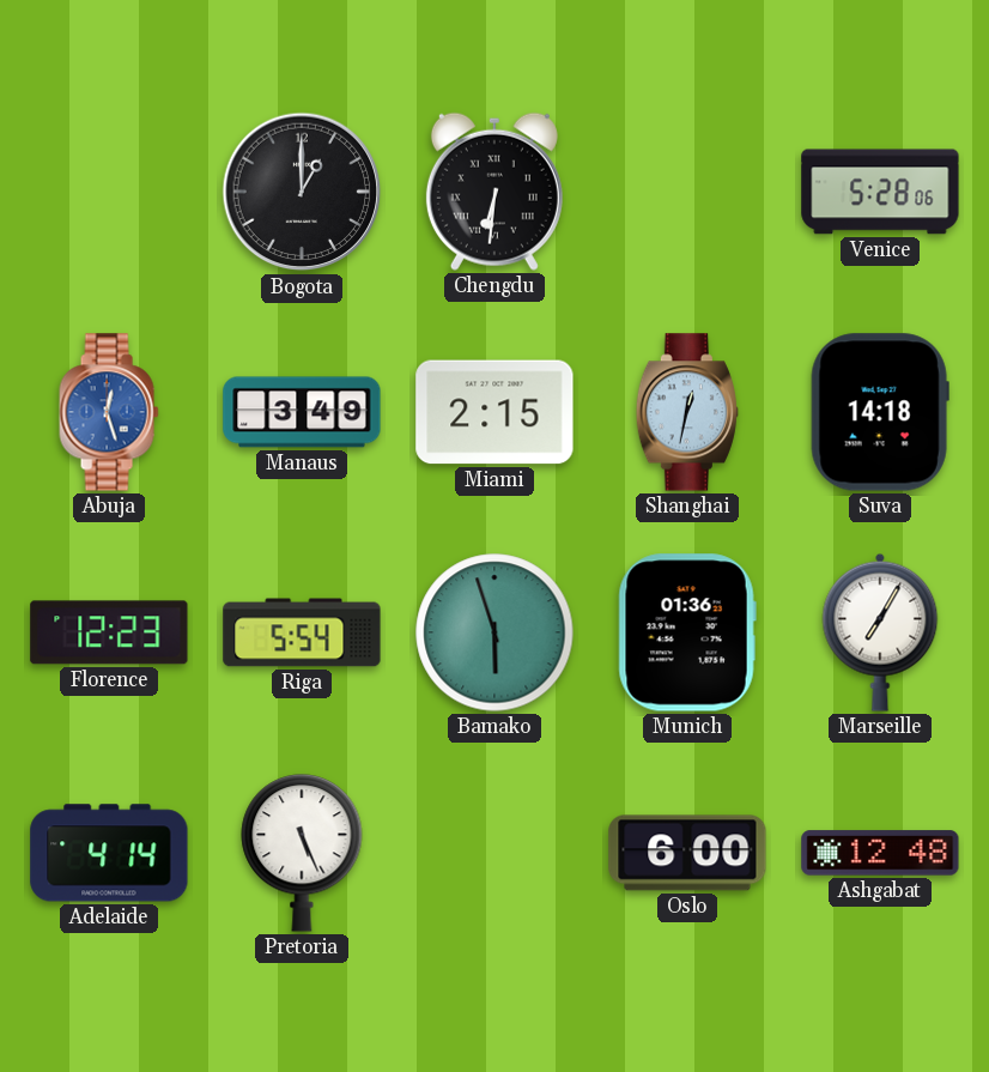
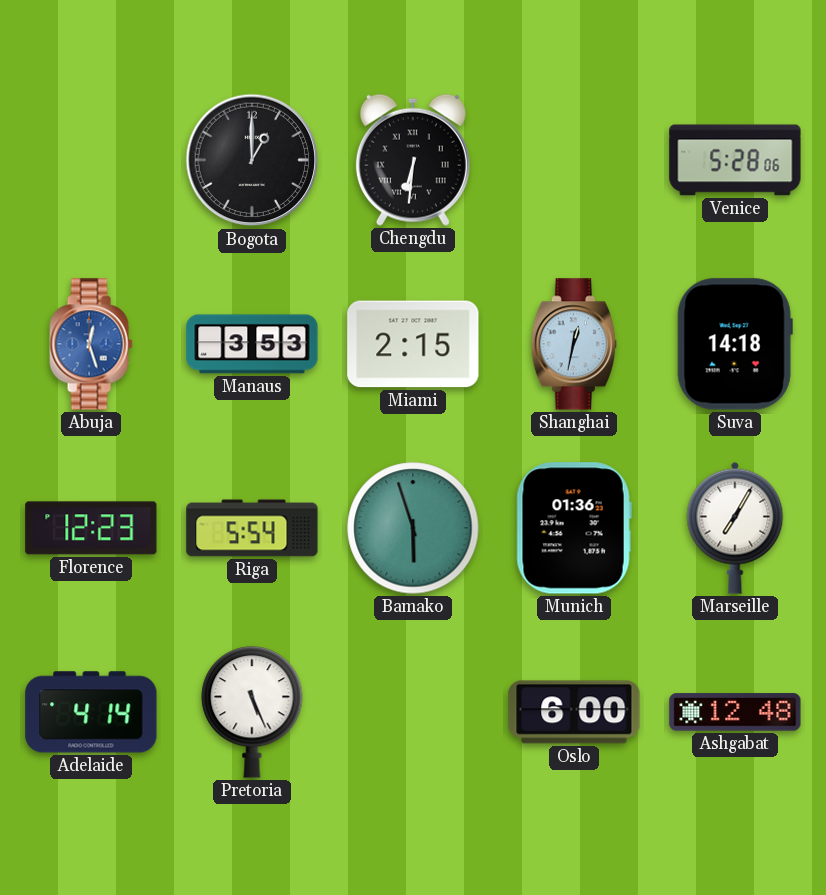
Manaus: 3:49 -> 3:53
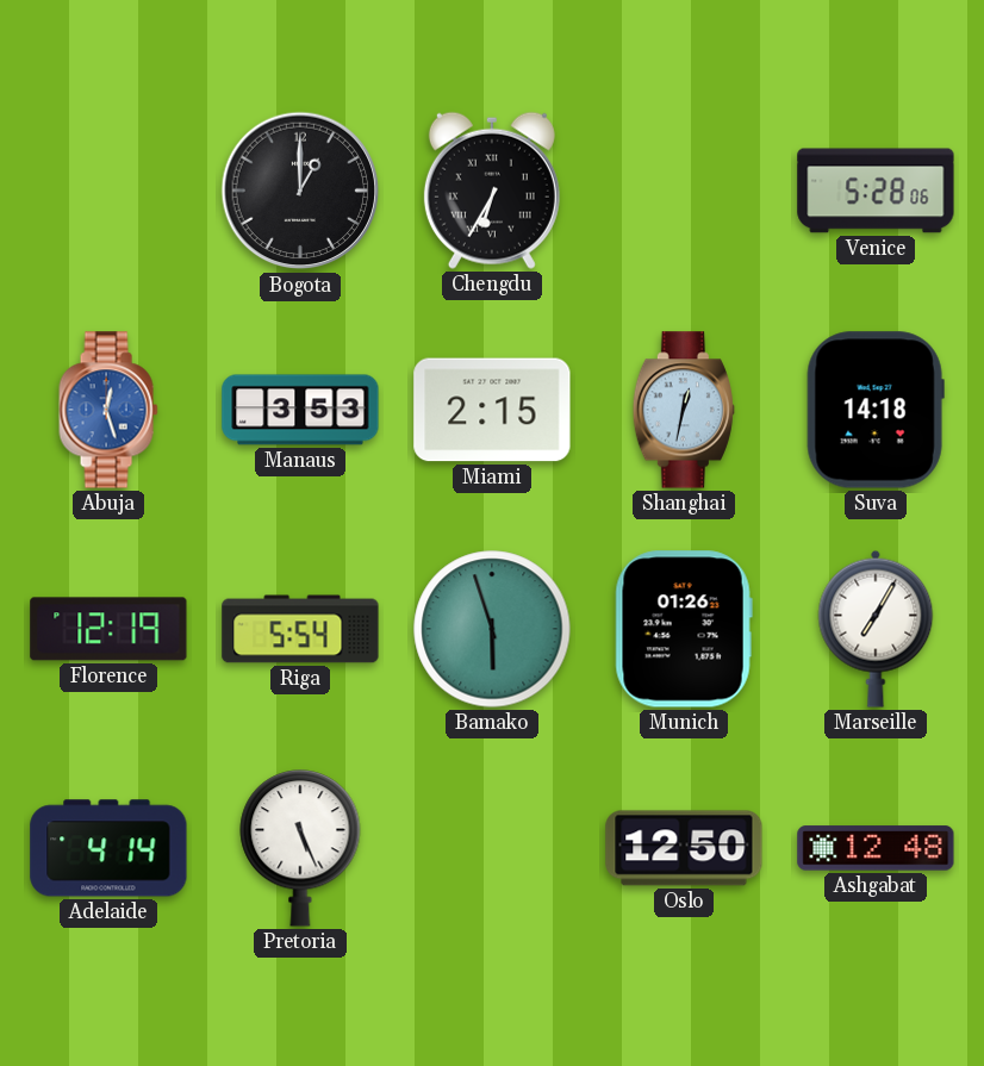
Chengdu: 6:31 -> 6:35
Florence: 12:23 -> 12:19
Munich: 01:36 -> 01:26
Oslo: 6:00 -> 12:50
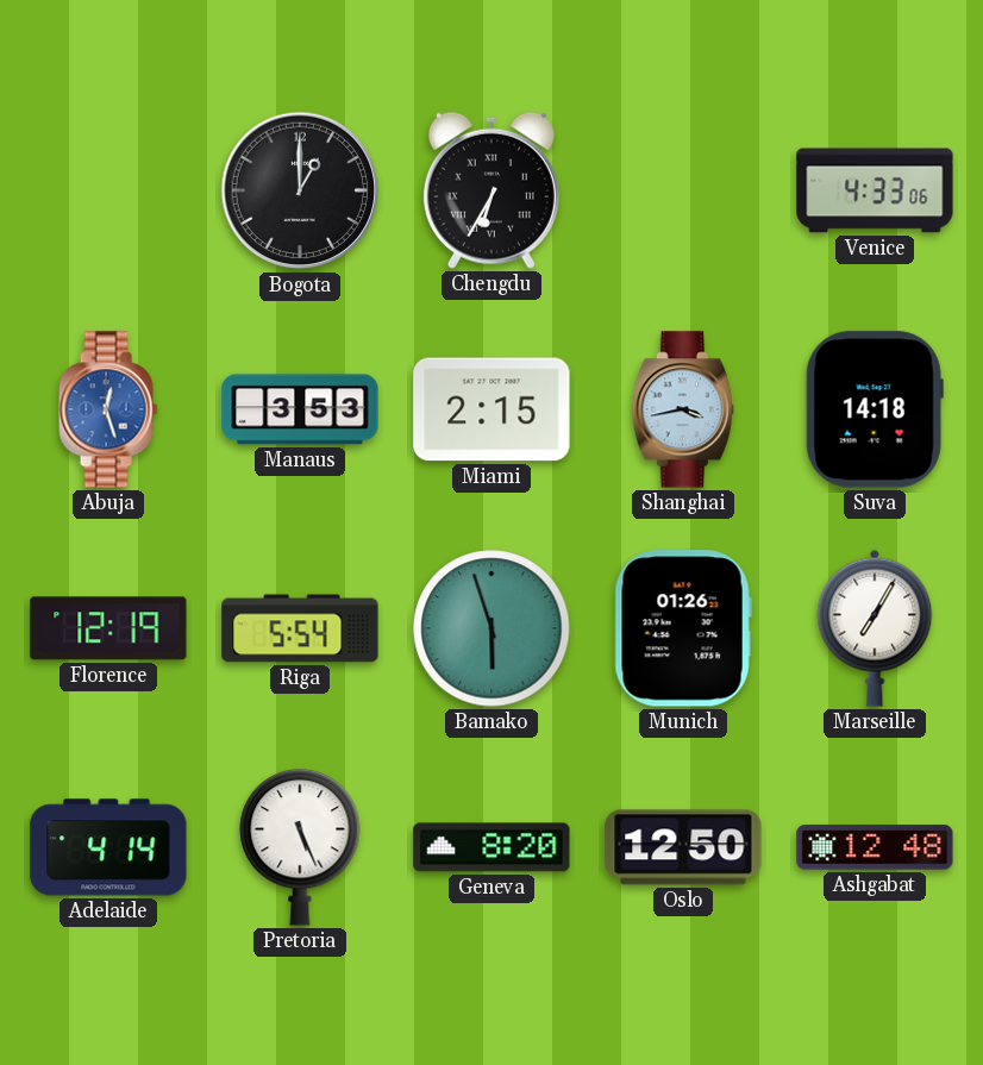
Venice: 5:28 -> 4:33
Shanghai: 12:32 -> 3:43
Geneva: none -> 8:20
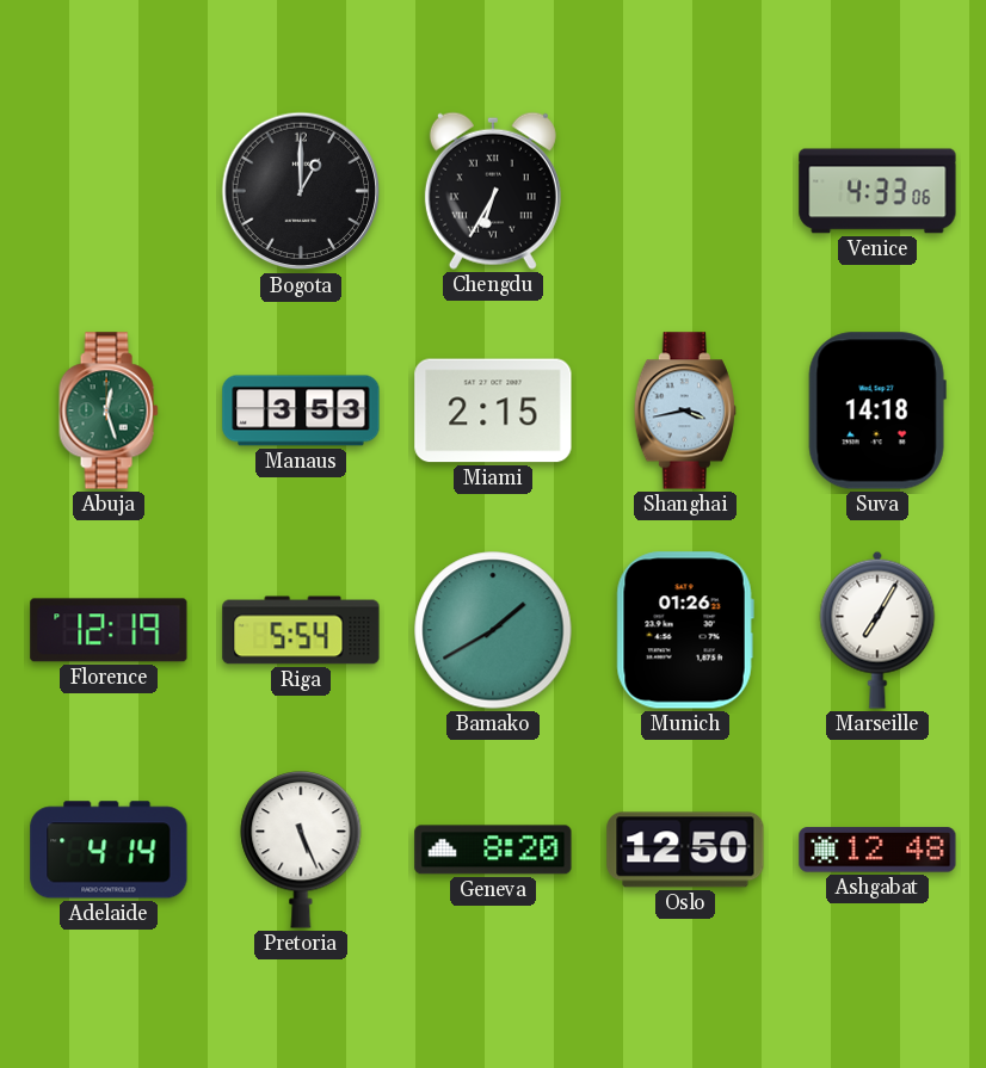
Abuja dial: blue -> green
Bamako: 5:57 -> 1:40
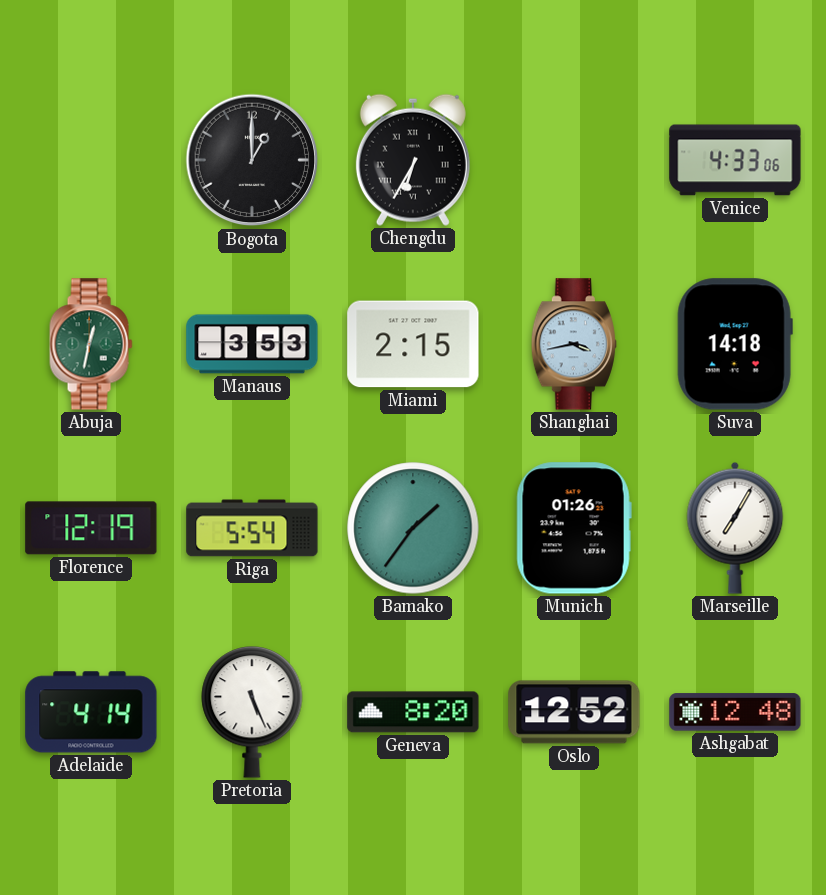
Abuja: 12:27 -> 12:32
Bamako: 1:40 -> 1:36
Oslo: 12:50 -> 12:52
